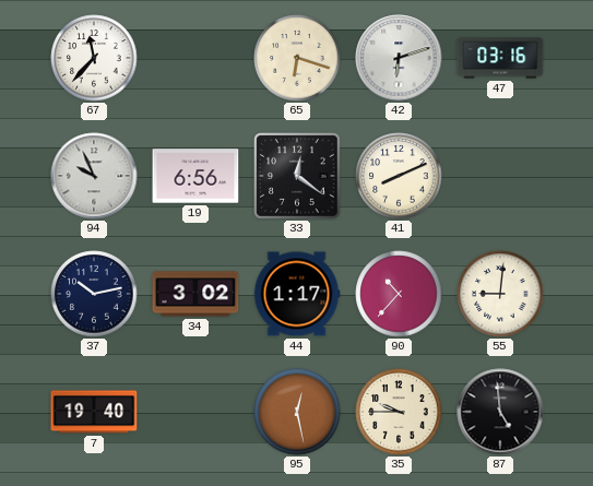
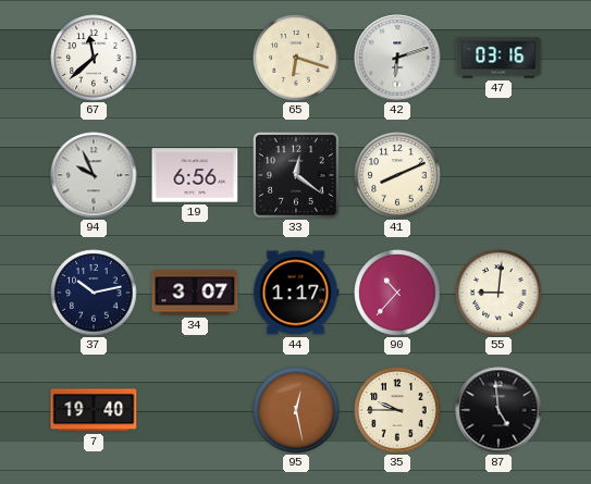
67: 11:37 -> 11:38
34: 3:02 -> 3:07
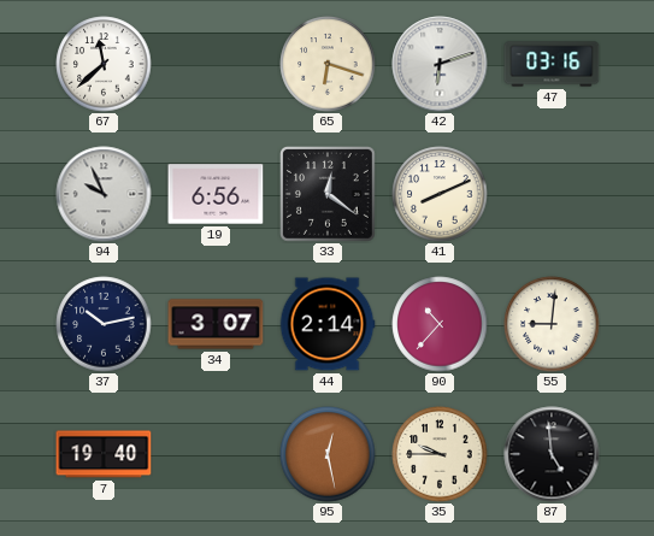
44: 1:17 -> 2:14
